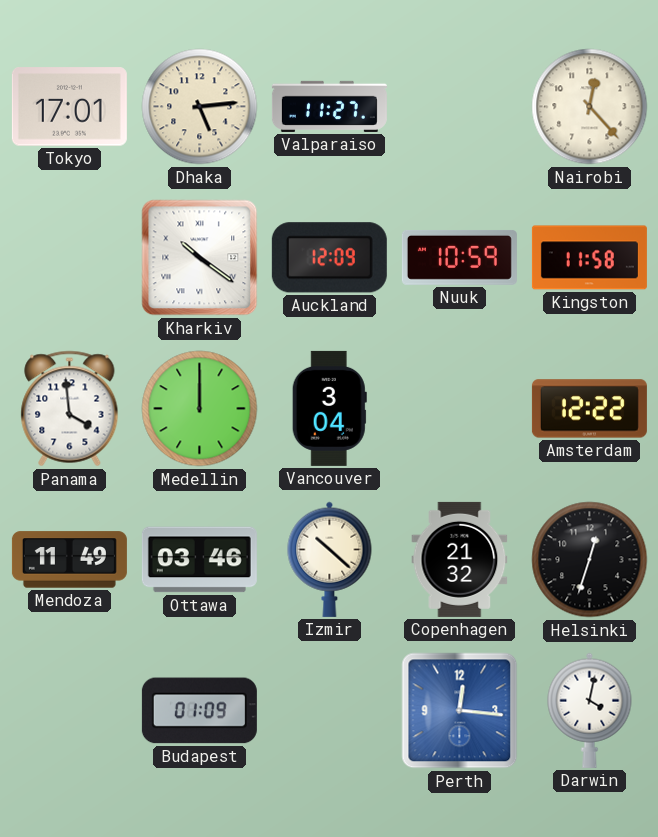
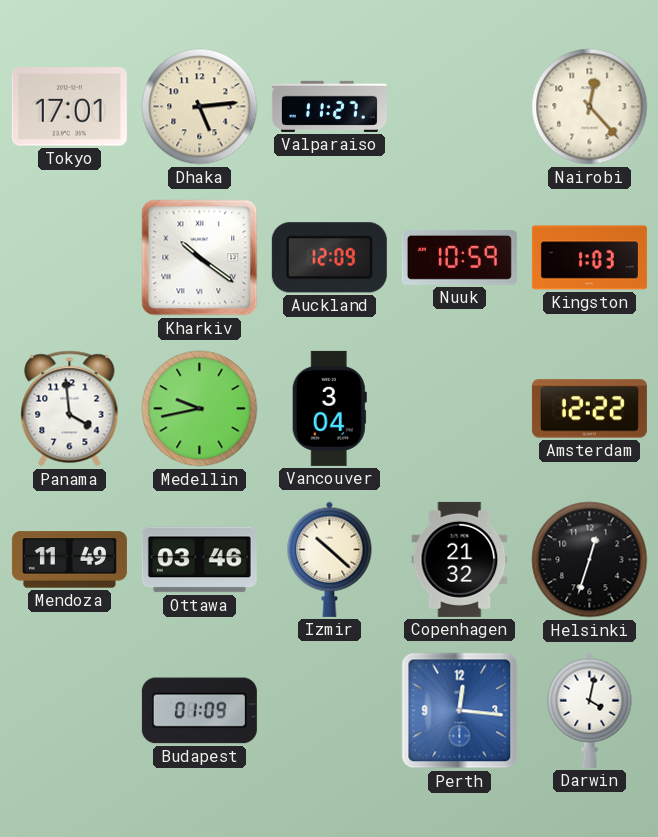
Kingston: 11:58 -> 1:03
Medellin: 12:00 -> 9:43
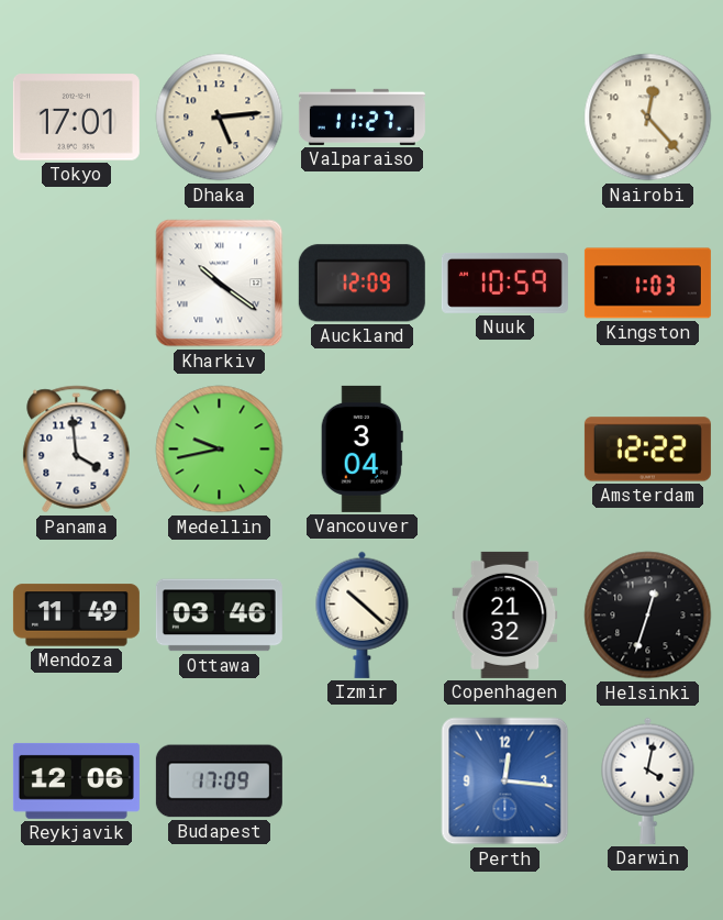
Reykjavik: none -> 12:06
Budapest: 01:09 -> 17:09
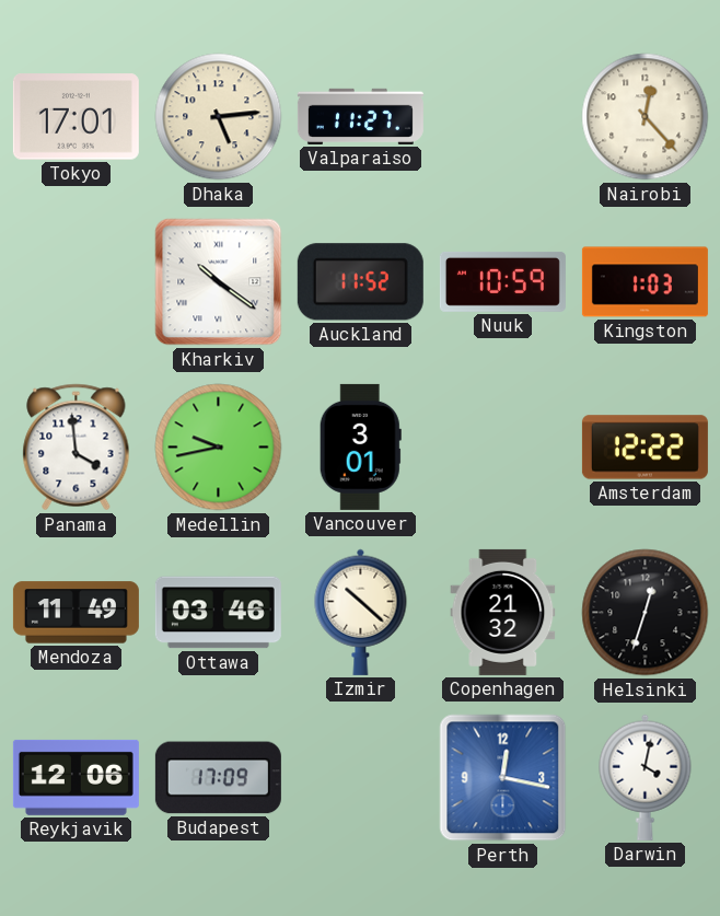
Auckland: 12:09 -> 11:52
Vancouver: 3:04 -> 3:01
Perth: 12:16 -> 12:17
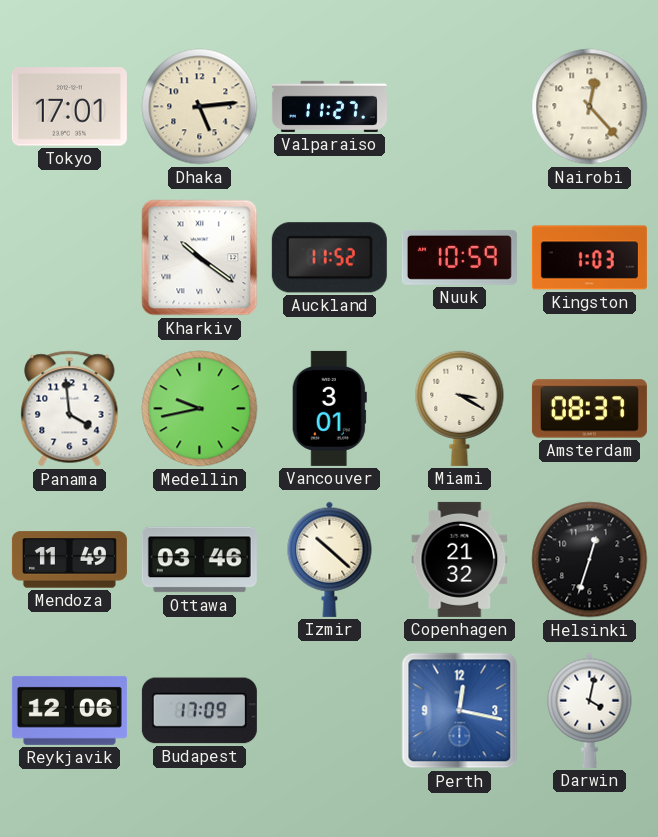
Miami: none -> 3:20
Amsterdam: 12:22 -> 08:37
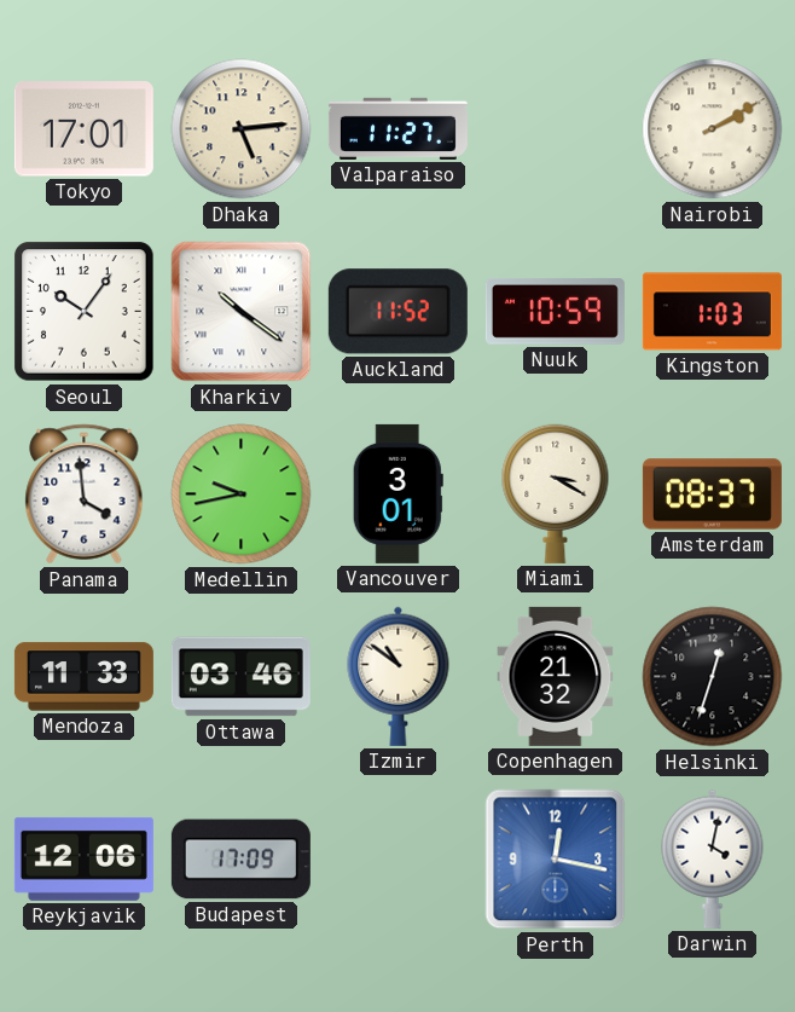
Nairobi: 12:23 -> 2:10
Seoul: none -> 10:06
Mendoza: 11:49 -> 11:33
Izmir: 10:22 -> 10:51
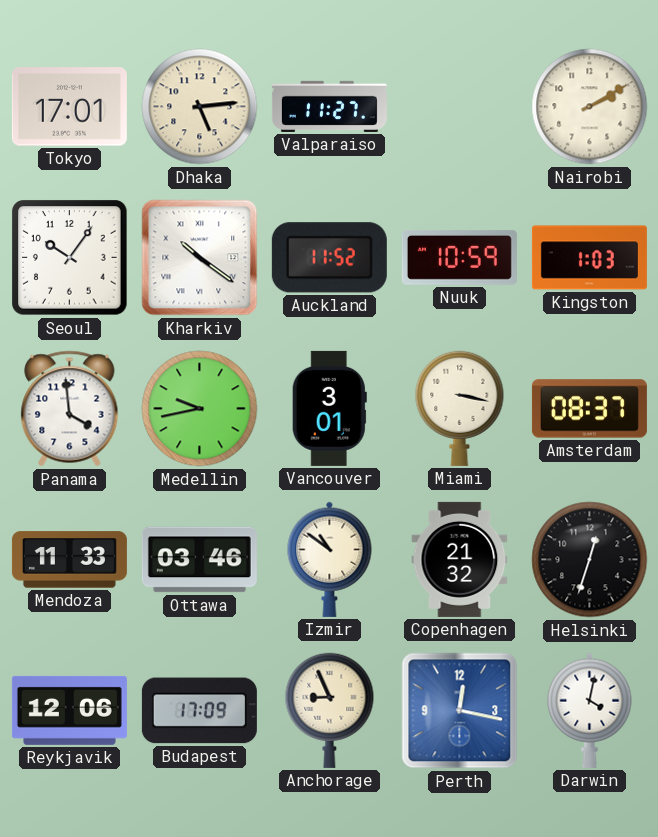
Miami: 3:20 -> 3:17
Anchorage: none -> 8:56
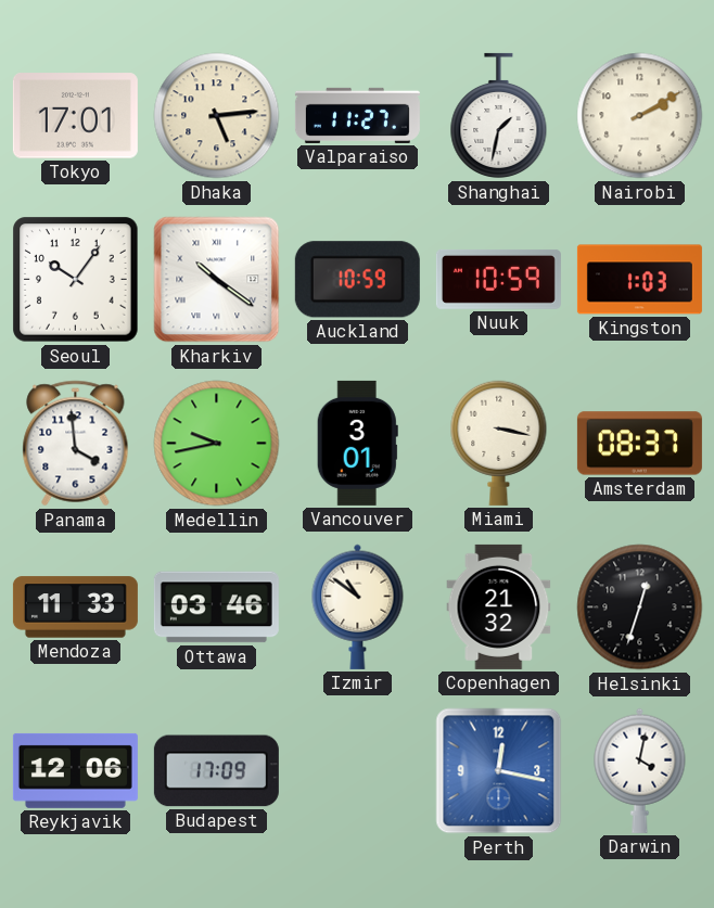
Shanghai: none -> 1:32
Auckland: 11:52 -> 10:59
Anchorage: 8:56 -> none
